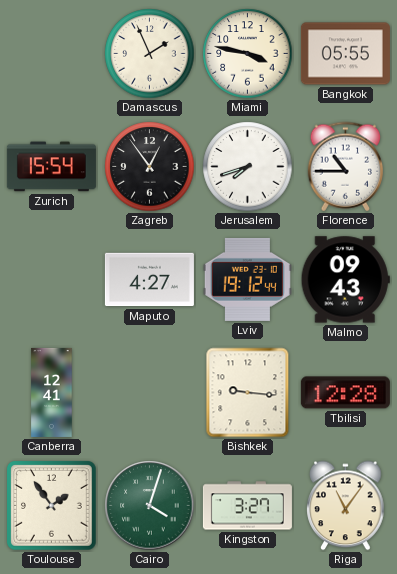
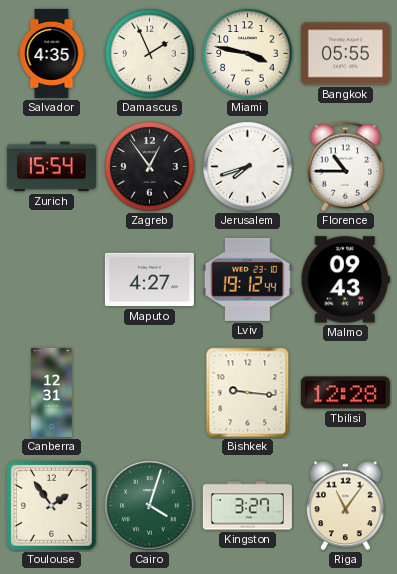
Salvador: none -> 4:35
Canberra: 12:41 -> 12:31
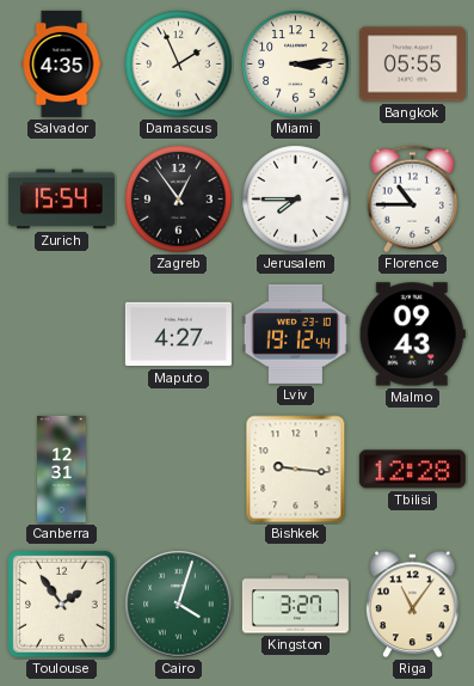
Miami: 3:47 -> 3:14
Jerusalem: 7:42 -> 7:45
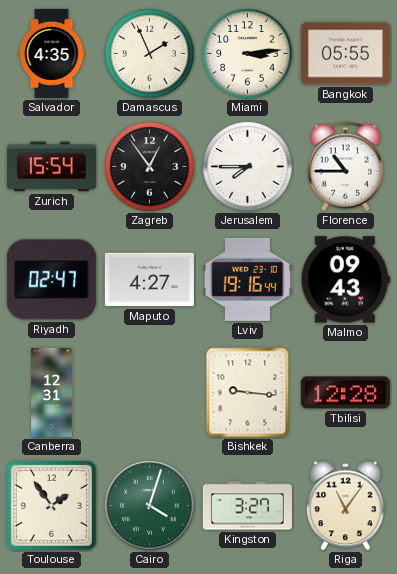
Riyadh: none -> 02:47
Lviv: 19:12 -> 19:16
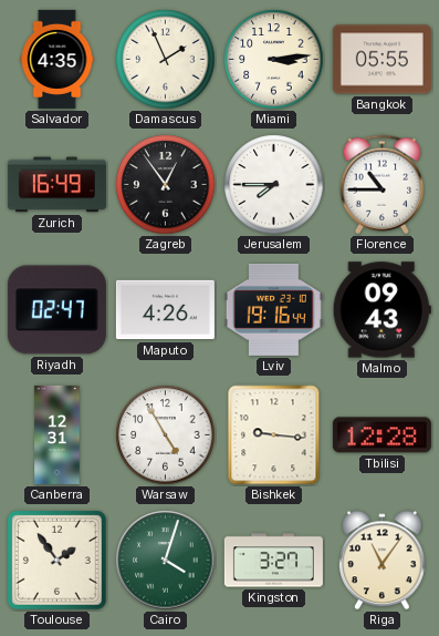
Zurich: 15:54 -> 16:49
Maputo: 4:27 -> 4:26
Warsaw: none -> 4:55
